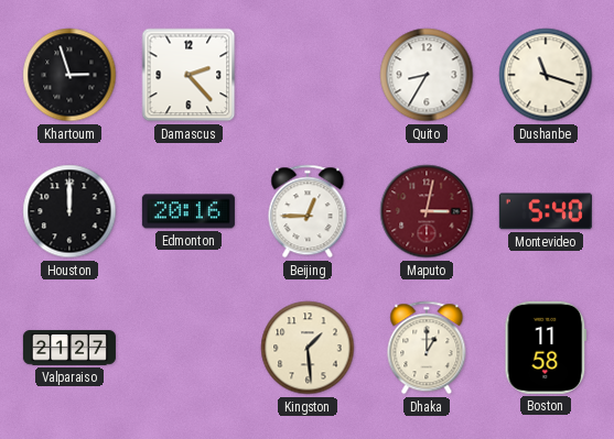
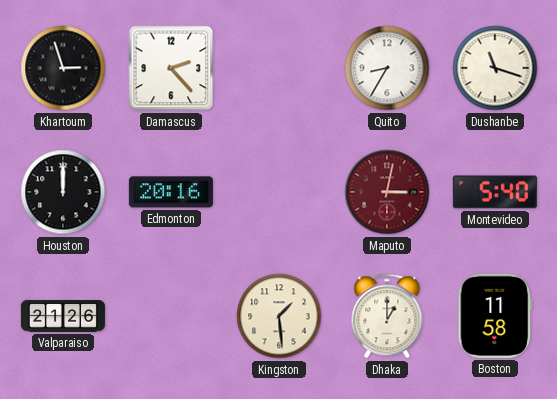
Beijing: 12:45 -> none
Valparaiso: 21:27 -> 21:26
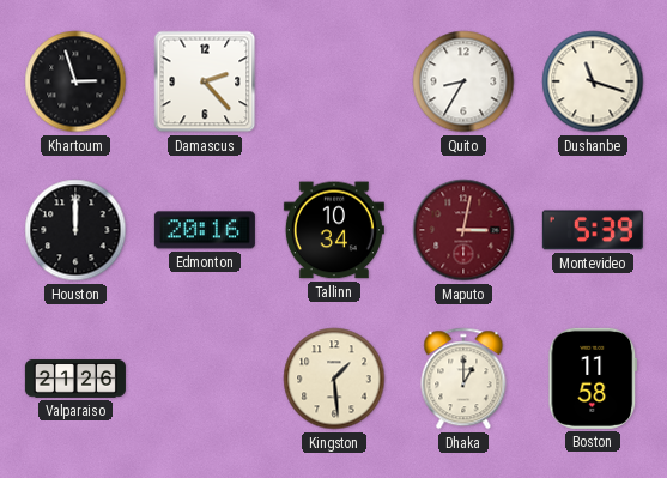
Tallinn: none -> 10:34
Montevideo: 5:40 -> 5:39
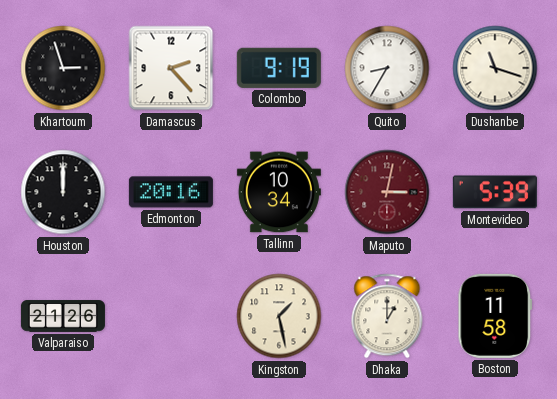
Colombo: none -> 9:19
Kingston: 1:29 -> 1:28
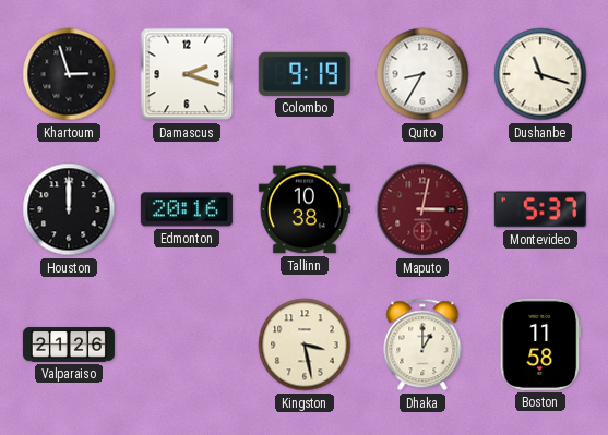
Damascus: 2:23 -> 2:18
Tallinn: 10:34 -> 10:38
Montevideo: 5:39 -> 5:37
Kingston: 1:28 -> 3:28
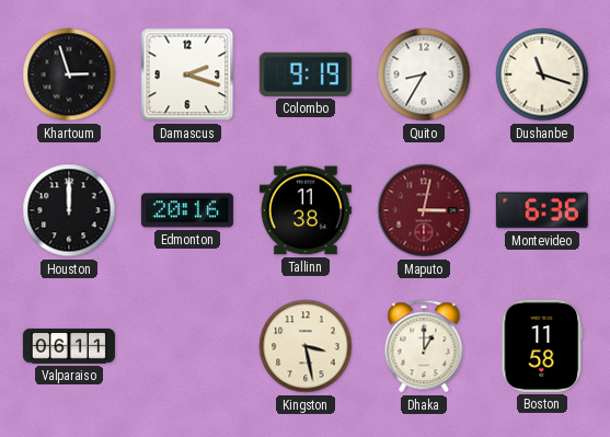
Tallinn: 10:38 -> 11:38
Montevideo: 5:37 -> 6:36
Valparaiso: 21:26 -> 06:11
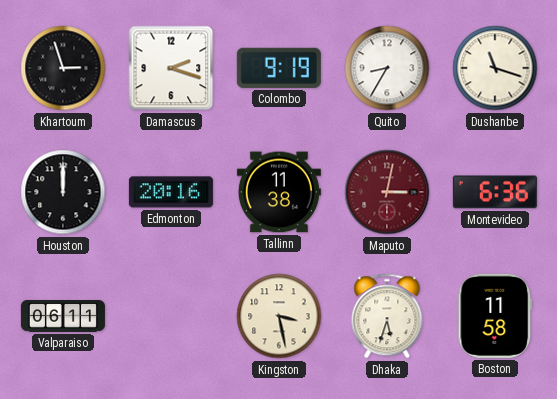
Dhaka: 1:00 -> 5:33
